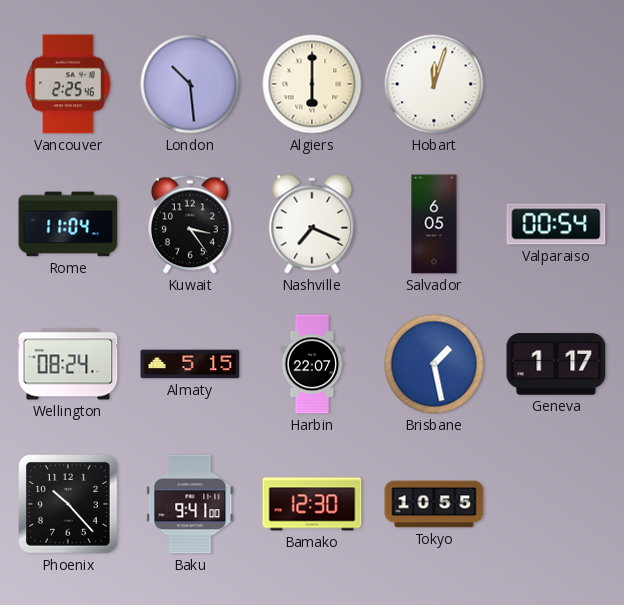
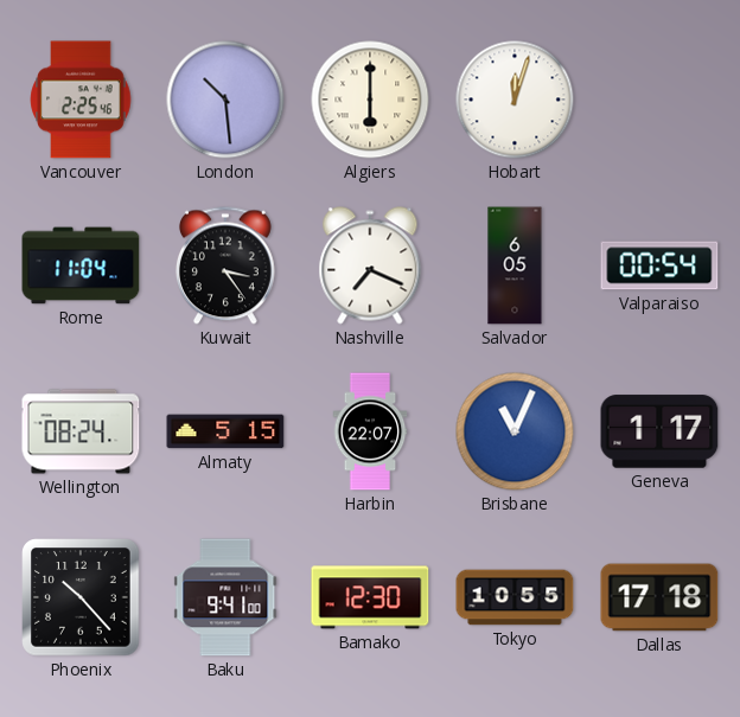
Brisbane: 1:28 -> 11:04
Dallas: none -> 17:18
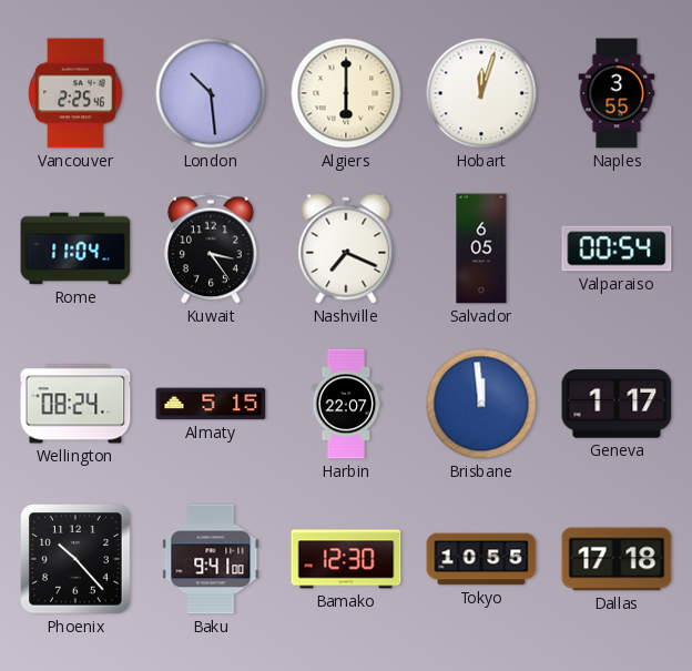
Naples: none -> 3:55
Brisbane: 11:04 -> 11:59
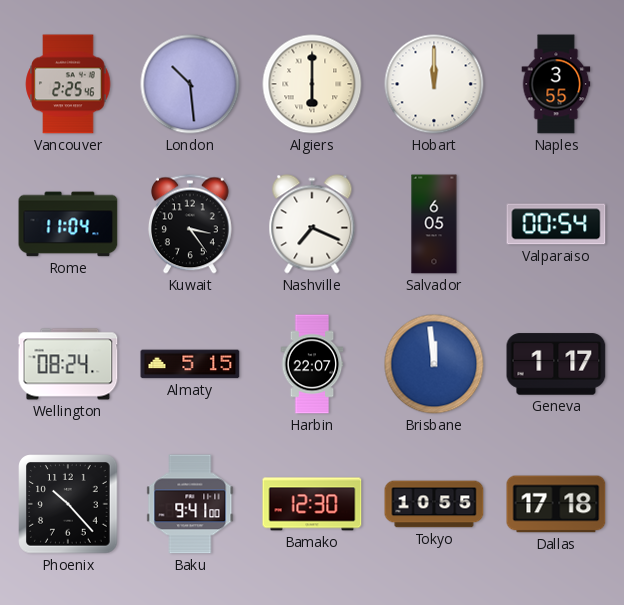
Hobart: 12:03 -> 12:00
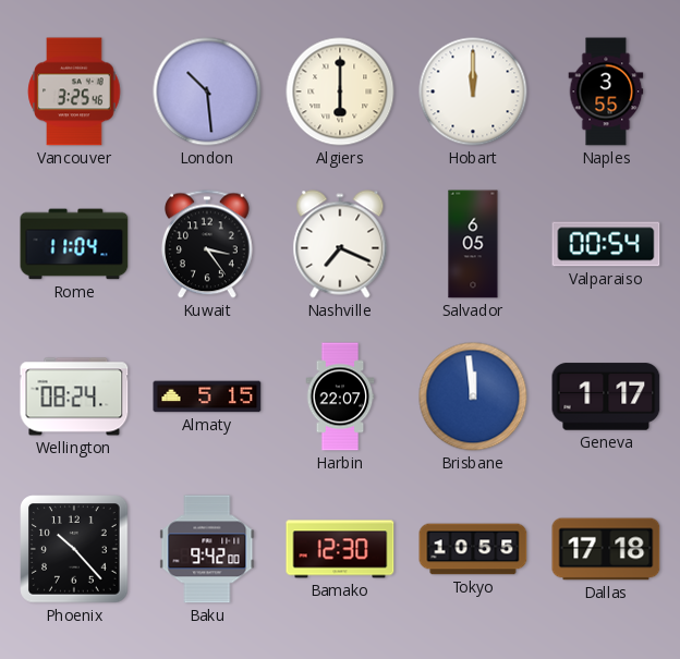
Vancouver: 2:25 -> 3:25
Baku: 9:41 -> 9:42
